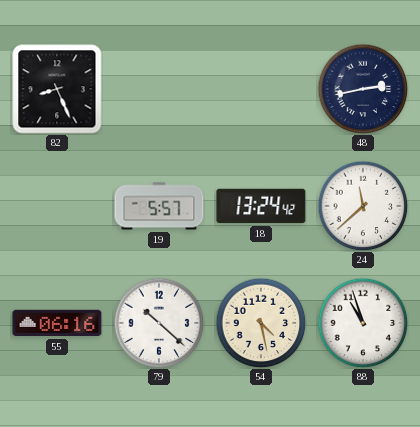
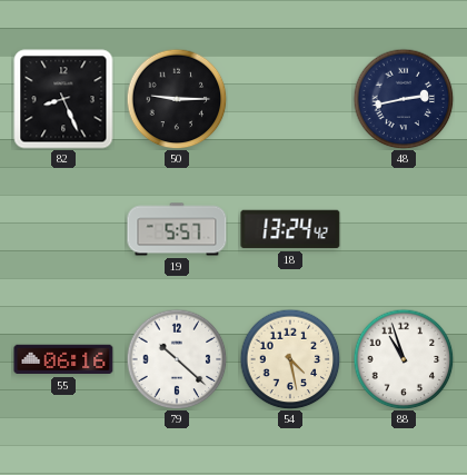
50: none -> 9:15
24: 11:38 -> none
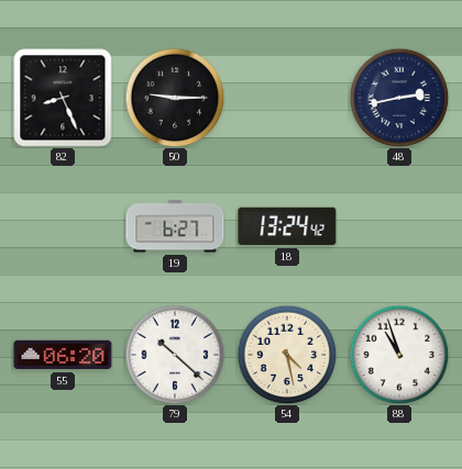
19: 5:57 -> 6:27
55: 06:16 -> 06:20
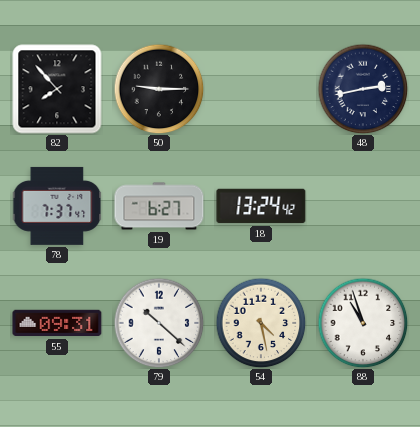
82: 8:26 -> 7:53
78: none -> 7:37
55: 06:20 -> 09:31
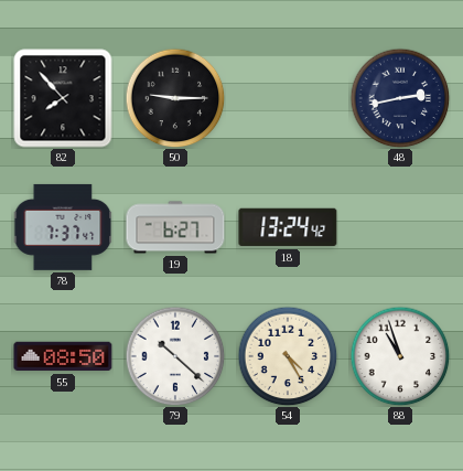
55: 09:31 -> 08:50
54: 4:28 -> 4:25
